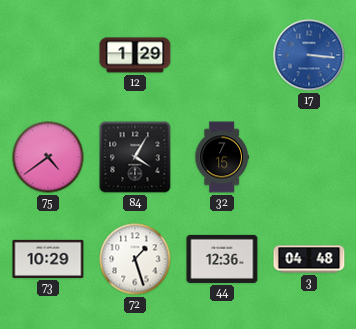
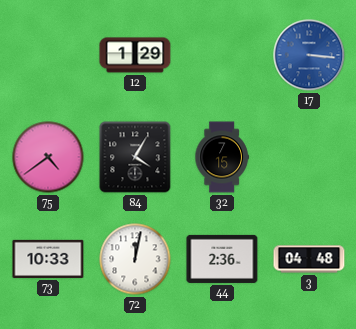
73: 10:29 -> 10:33
72: 1:27 -> 12:02
44: 12:36 -> 2:36
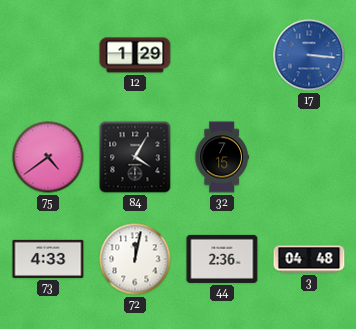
73: 10:33 -> 4:33
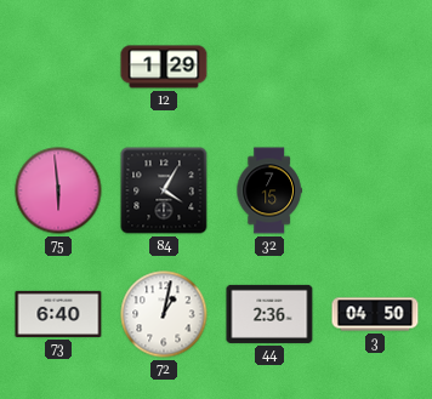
17: 3:16 -> none
75: 4:39 -> 5:59
73: 4:33 -> 6:40
72: 12:02 -> 1:02
3: 04:48 -> 04:50
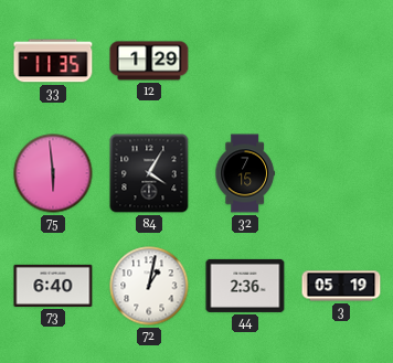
33: none -> 11:35
3: 04:50 -> 05:19
